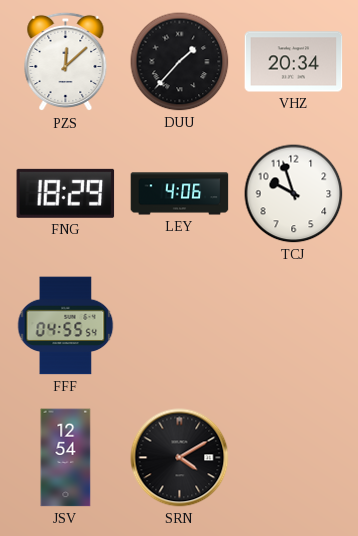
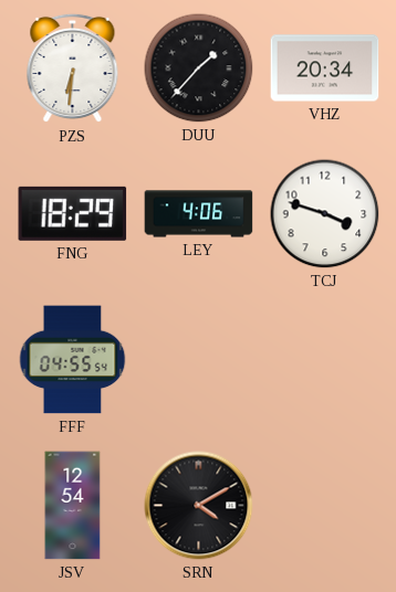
PZS: 12:08 -> 6:31
TCJ: 9:57 -> 3:48
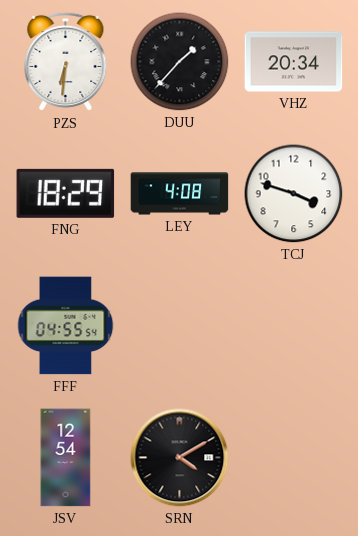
LEY: 4:06 -> 4:08
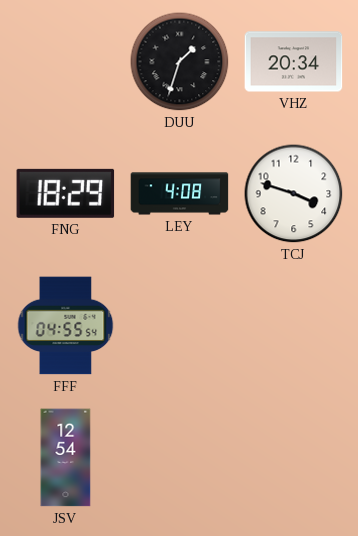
PZS: 6:31 -> none
DUU: 1:37 -> 1:33
SRN: 4:10 -> none
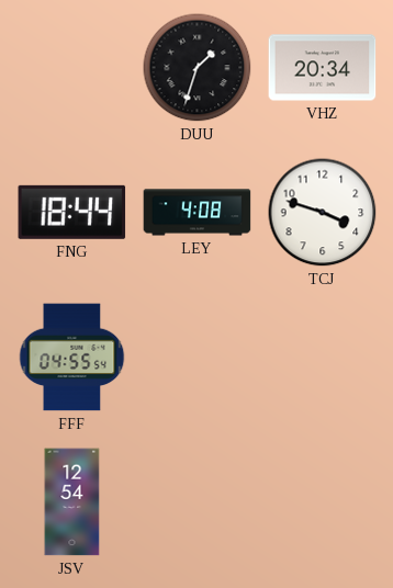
FNG: 18:29 -> 18:44
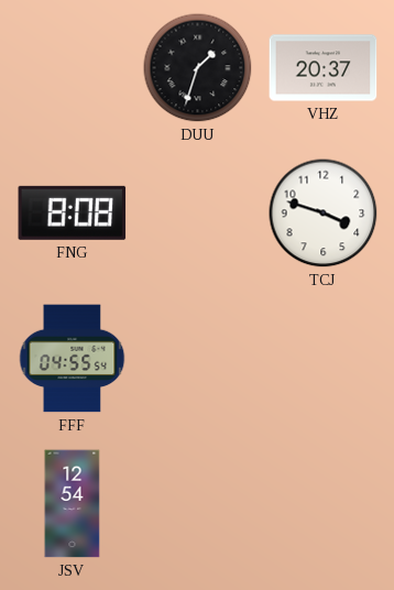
VHZ: 20:34 -> 20:37
FNG: 18:44 -> 8:08
LEY: 4:08 -> none
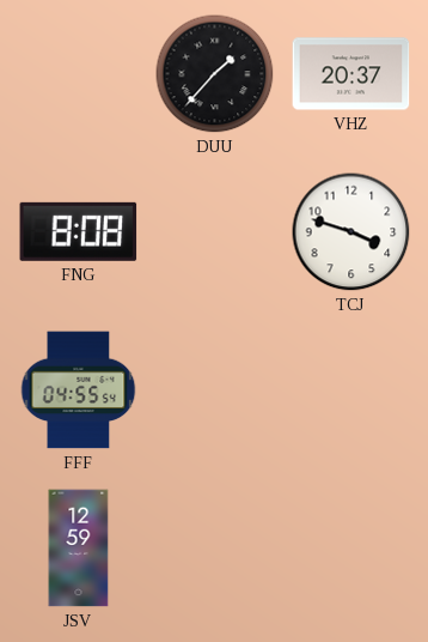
DUU: 1:33 -> 1:37
JSV: 12:54 -> 12:59
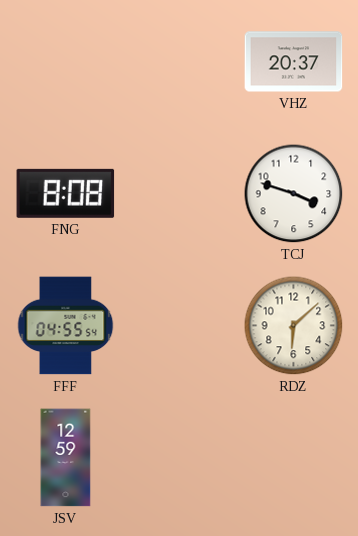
DUU: 1:37 -> none
RDZ: none -> 6:08
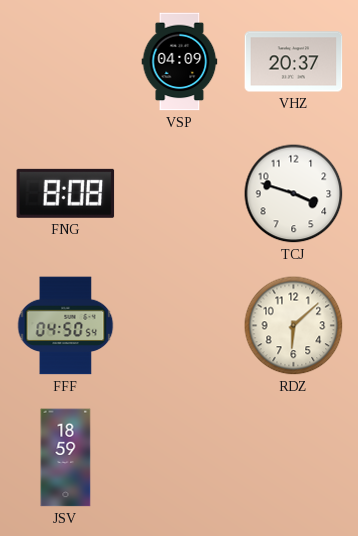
VSP: none -> 04:09
FFF: 04:55 -> 04:50
JSV: 12:59 -> 18:59
